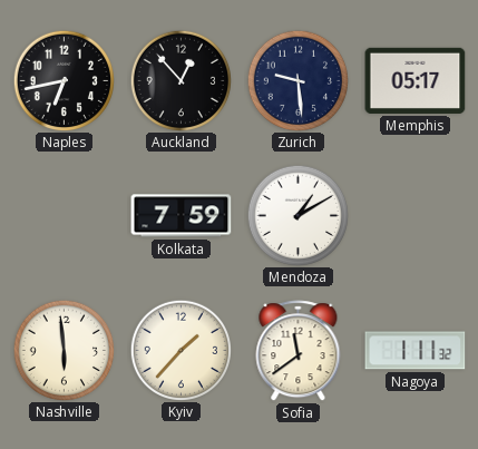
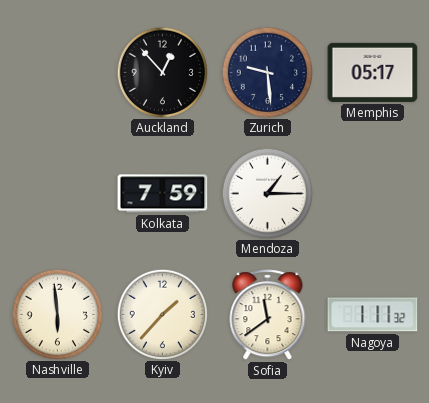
Naples: 6:43 -> none
Mendoza: 1:10 -> 1:15
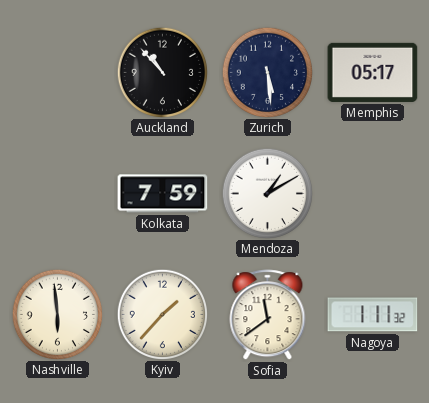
Auckland: 12:53 -> 10:53
Zurich: 9:29 -> 5:29
Mendoza: 1:15 -> 1:10
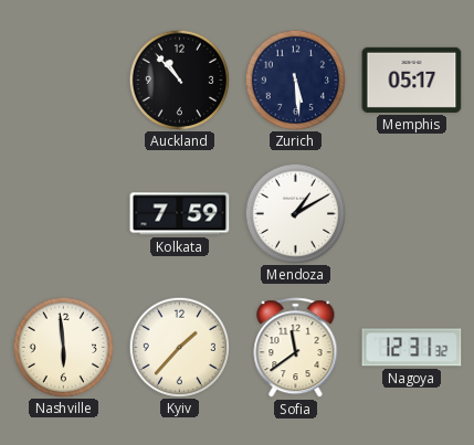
Nagoya: 1:11 -> 12:31
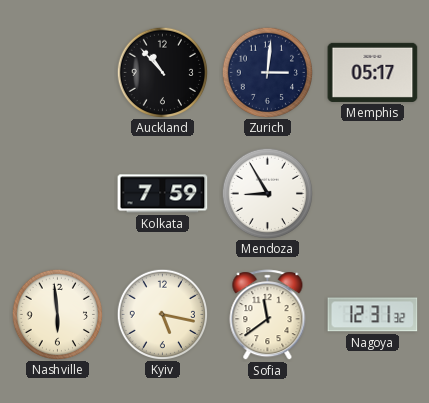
Zurich: 5:29 -> 3:01
Mendoza: 1:10 -> 8:55
Kyiv: 1:37 -> 5:17
